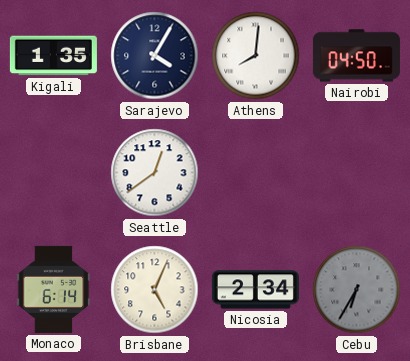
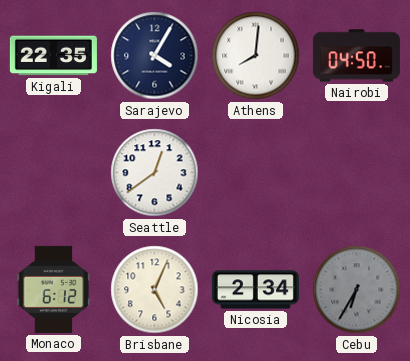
Kigali: 1:35 -> 22:35
Monaco: 6:14 -> 6:12
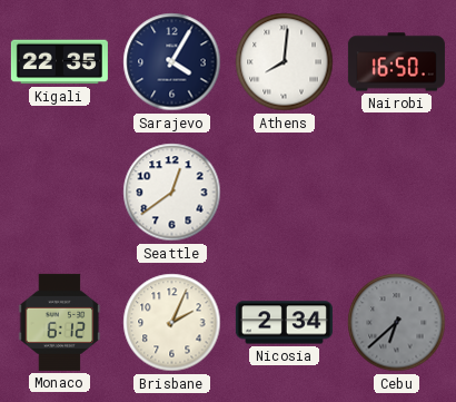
Nairobi: 04:50 -> 16:50
Brisbane: 5:04 -> 2:04
Cebu: 6:35 -> 6:38
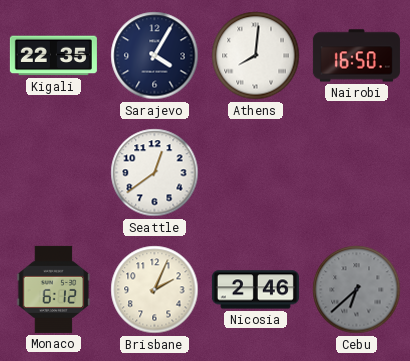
Nicosia: 2:34 -> 2:46
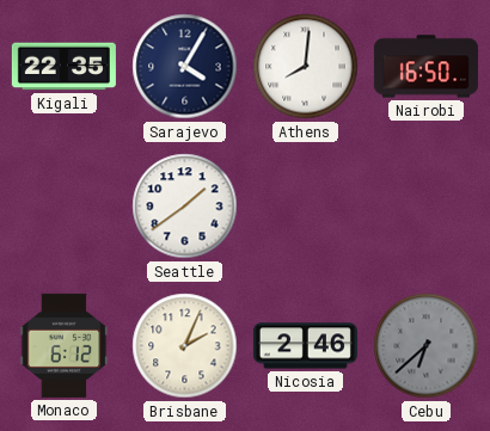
Seattle: 12:39 -> 1:39
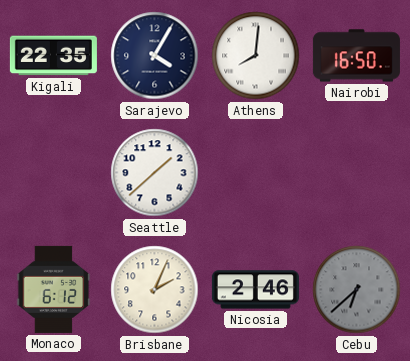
Seattle: 1:39 -> 1:38
